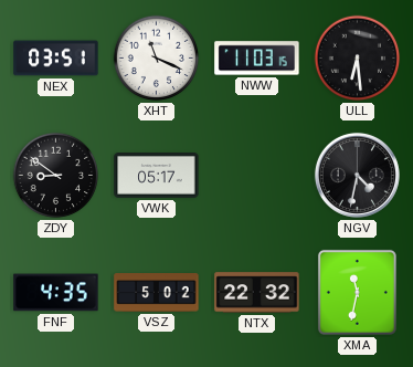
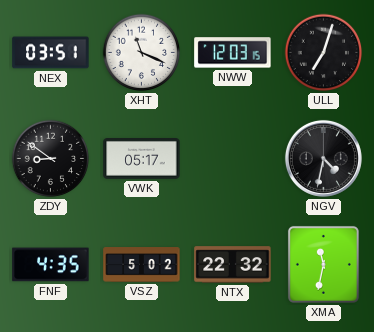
NWW: 11:03 -> 12:03
ULL: 6:29 -> 7:03
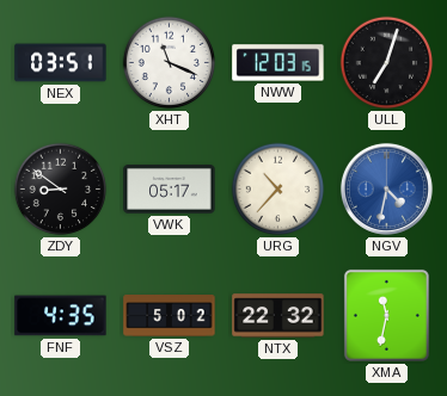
URG: none -> 10:37
NGV dial: black -> blue
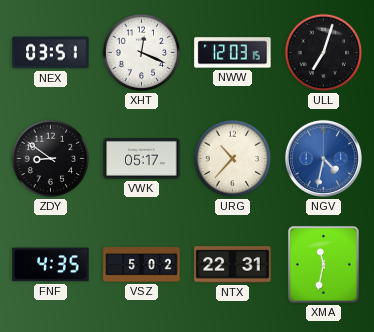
XHT: 11:19 -> 12:19
NTX: 22:32 -> 22:31
